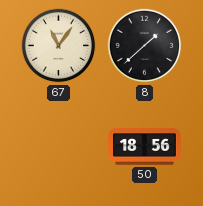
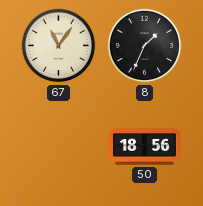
8: 1:38 -> 1:34
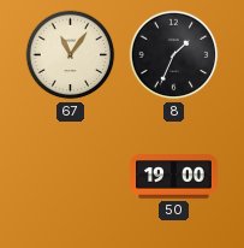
50: 18:56 -> 19:00
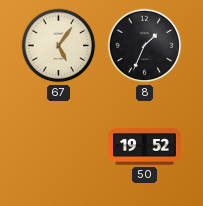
67: 11:06 -> 5:06
50: 19:00 -> 19:52
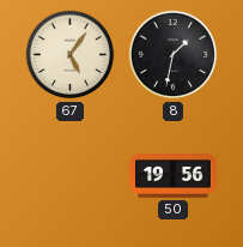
8: 1:34 -> 1:32
50: 19:52 -> 19:56
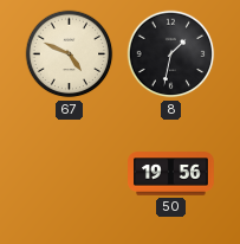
67: 5:06 -> 4:49
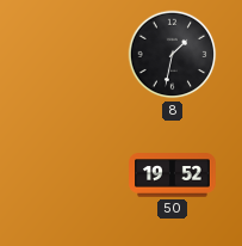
67: 4:49 -> none
50: 19:56 -> 19:52
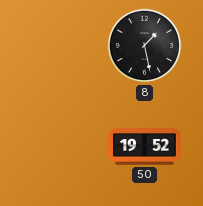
8: 1:32 -> 1:28
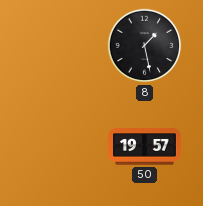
50: 19:52 -> 19:57
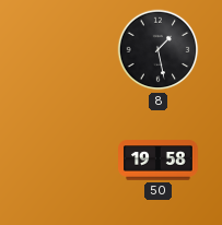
50: 19:57 -> 19:58
